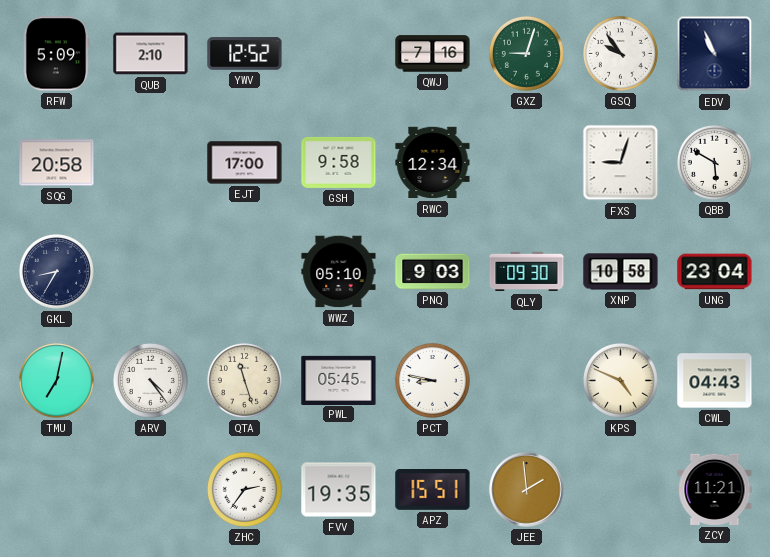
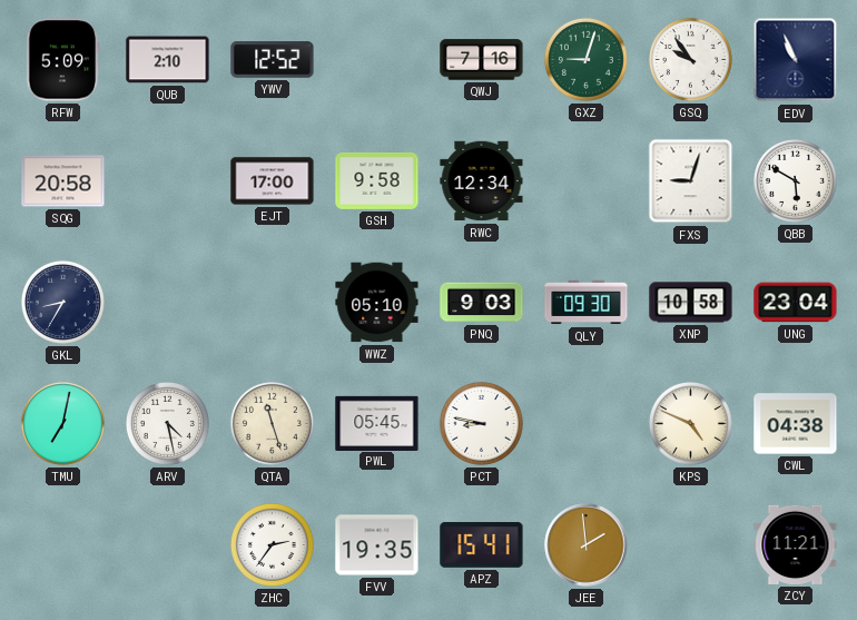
ARV: 4:24 -> 4:28
CWL: 04:43 -> 04:38
APZ: 15:51 -> 15:41
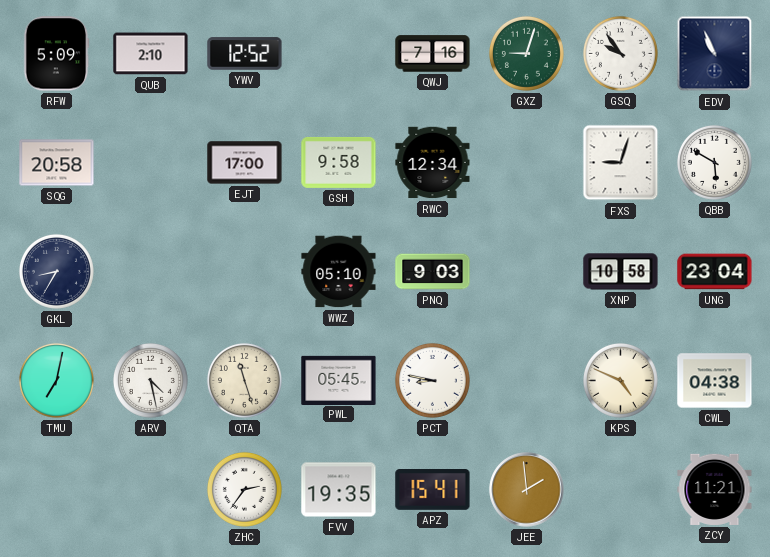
QLY: 09:30 -> none
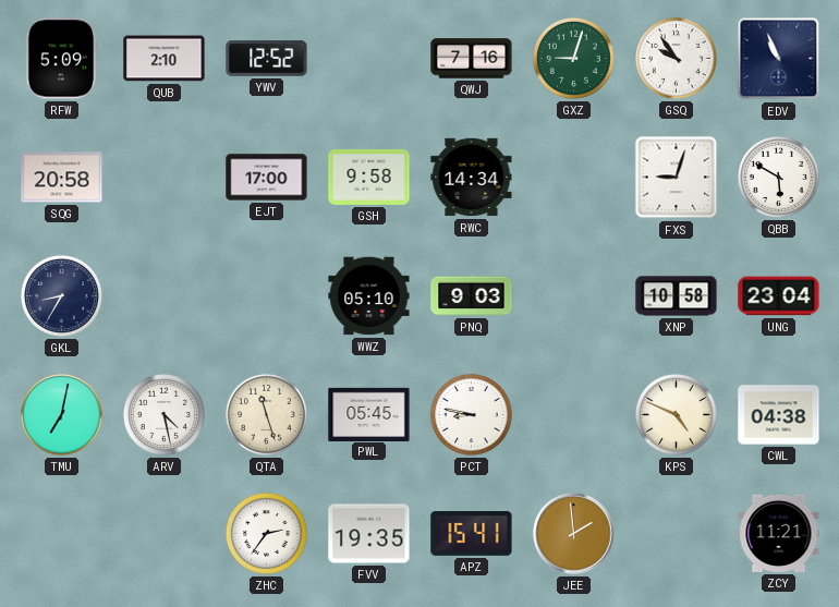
RWC: 12:34 -> 14:34
